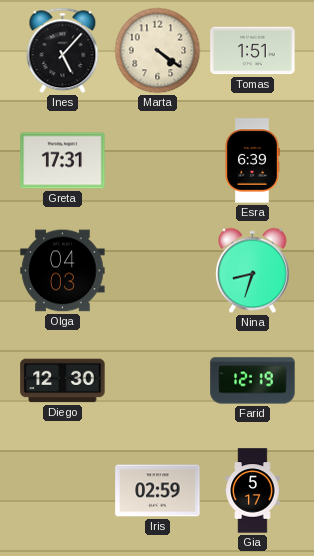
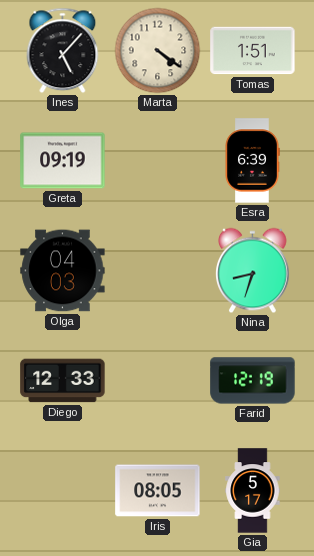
Greta: 17:31 -> 09:19
Diego: 12:30 -> 12:33
Iris: 02:59 -> 08:05
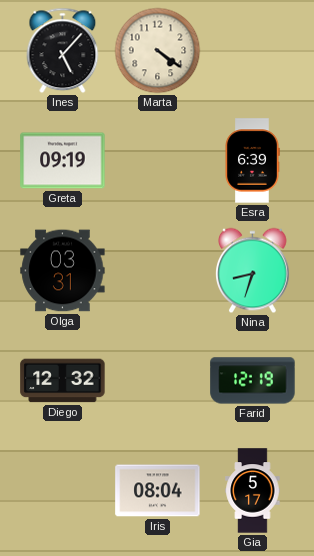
Tomas: 1:51 -> none
Olga: 04:03 -> 03:31
Diego: 12:33 -> 12:32
Iris: 08:05 -> 08:04
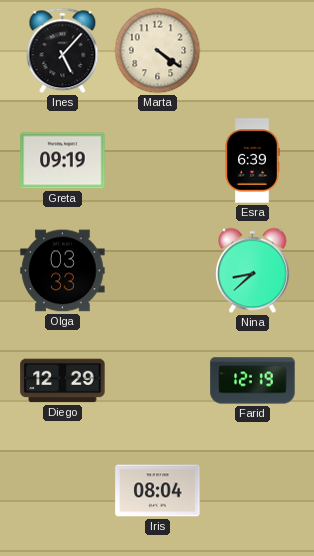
Olga: 03:31 -> 03:33
Nina: 8:33 -> 8:38
Diego: 12:32 -> 12:29
Gia: 5:17 -> none
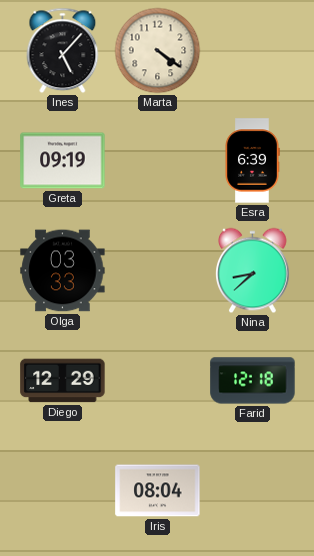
Farid: 12:19 -> 12:18
